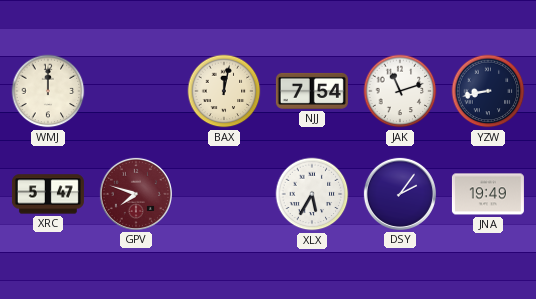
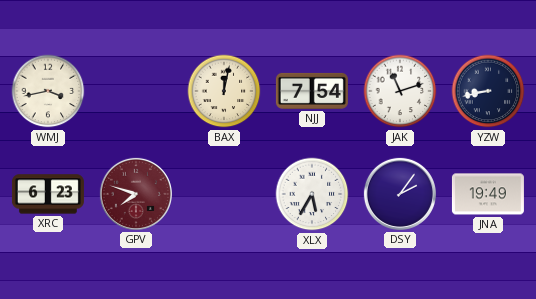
WMJ: 12:00 -> 3:43
XRC: 5:47 -> 6:23
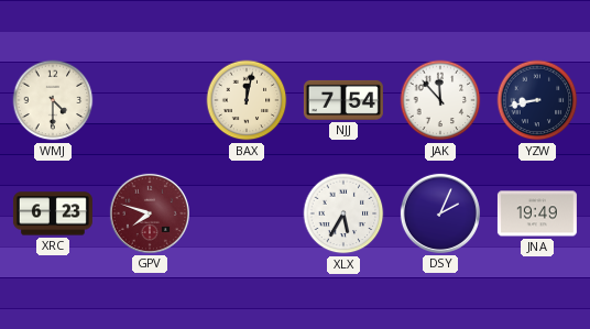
WMJ: 3:43 -> 4:30
JAK: 11:12 -> 11:53
DSY: 2:06 -> 2:04
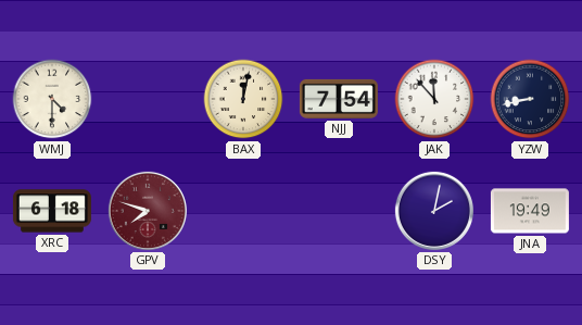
XRC: 6:23 -> 6:18
XLX: 5:35 -> none
DSY: 2:04 -> 2:02
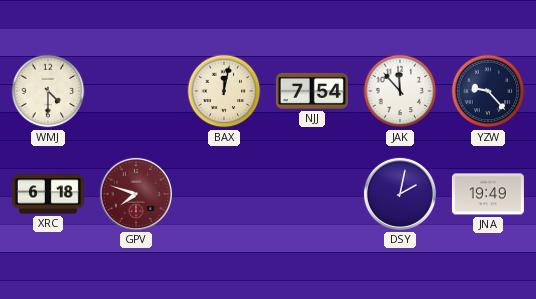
YZW: 8:43 -> 9:23
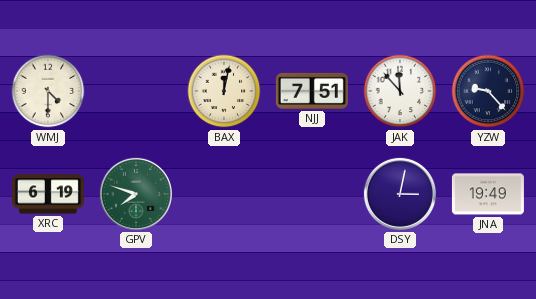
NJJ: 7:54 -> 7:51
XRC: 6:18 -> 6:19
GPV dial: burgundy -> green
DSY: 2:02 -> 3:02
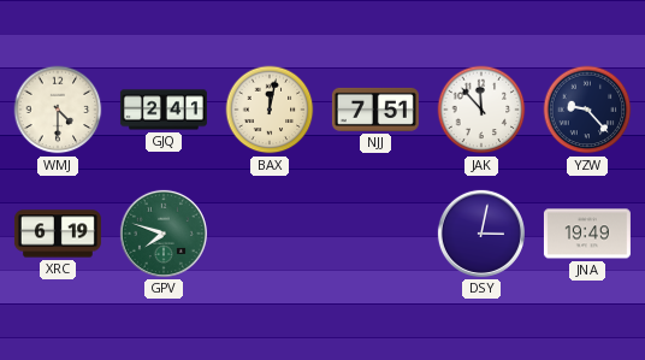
GJQ: none -> 2:41
